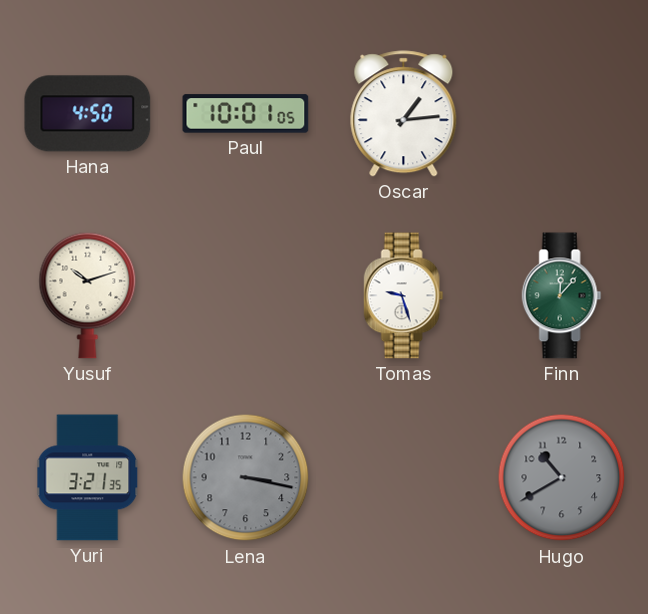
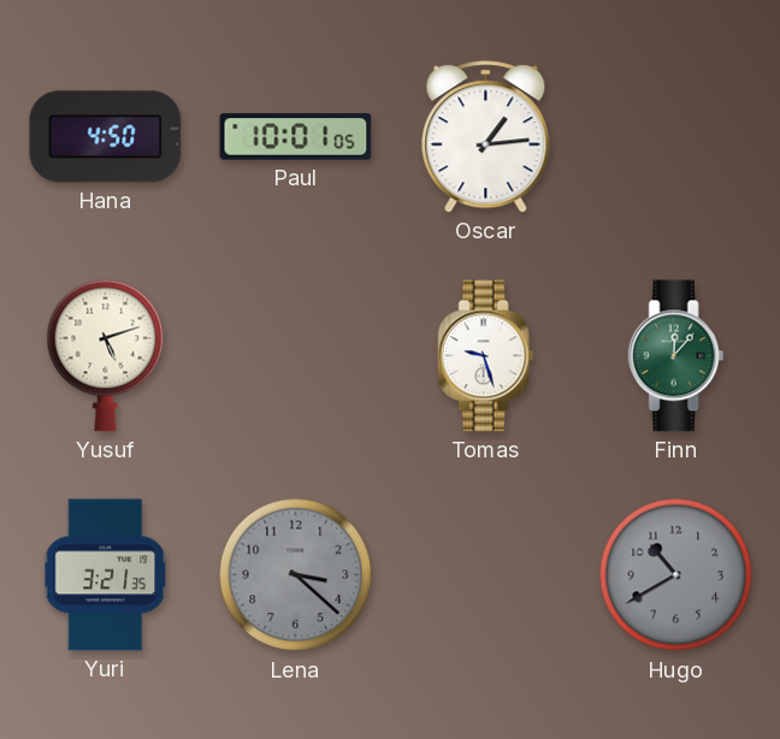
Yusuf: 10:12 -> 5:12
Lena: 3:17 -> 3:22
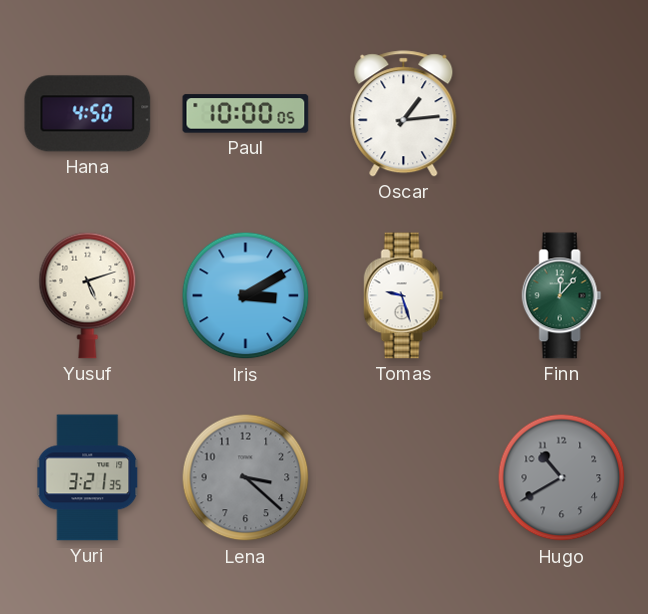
Paul: 10:01 -> 10:00
Iris: none -> 3:10
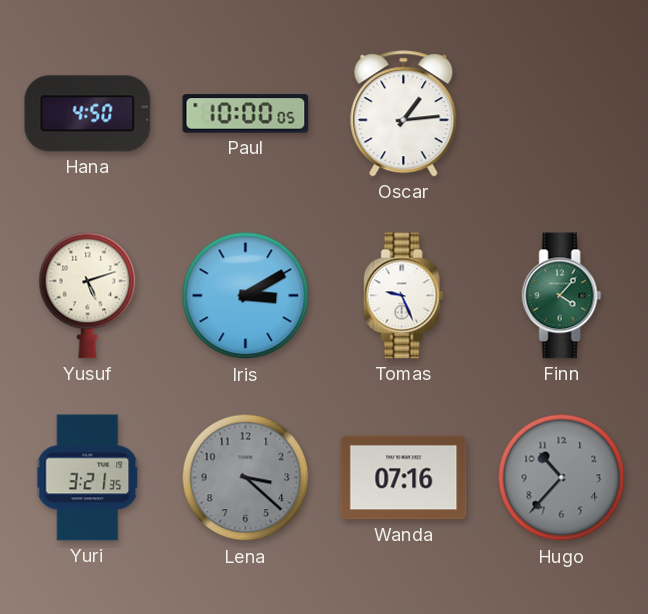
Tomas: 9:27 -> 9:26
Finn: 12:07 -> 4:07
Wanda: none -> 07:16
Hugo: 10:40 -> 10:37
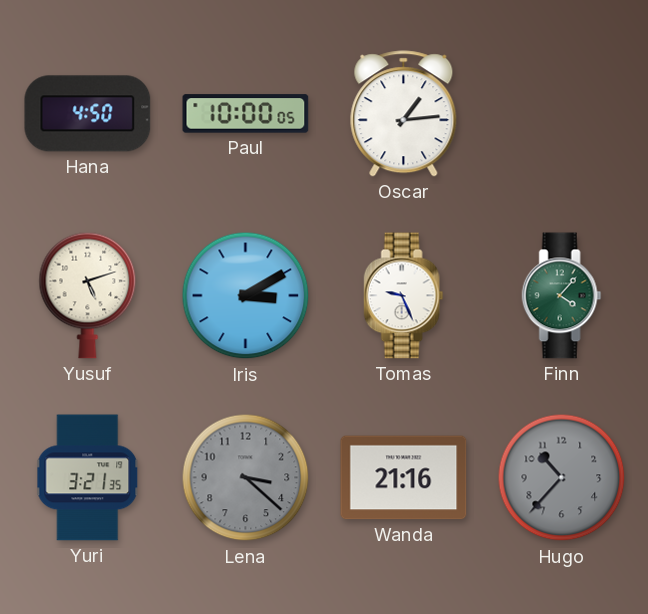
Wanda: 07:16 -> 21:16
